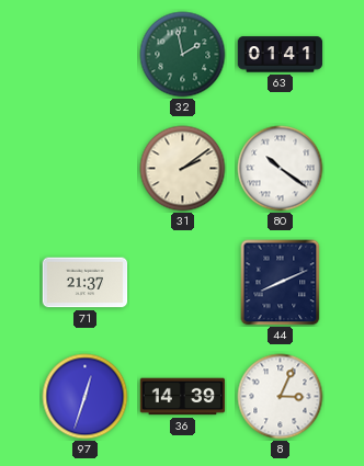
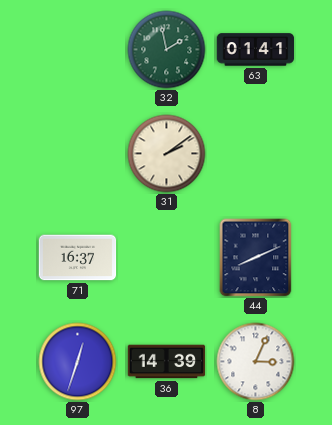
80: 10:21 -> none
71: 21:37 -> 16:37
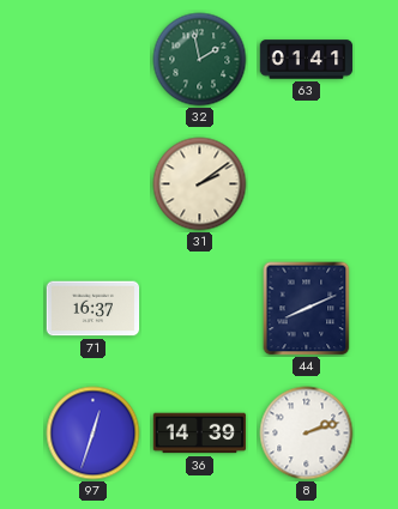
8: 3:04 -> 2:12
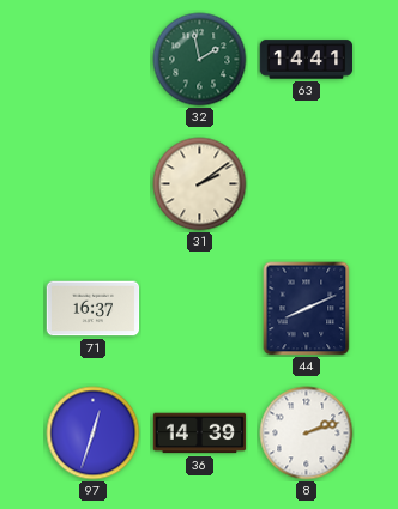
63: 01:41 -> 14:41
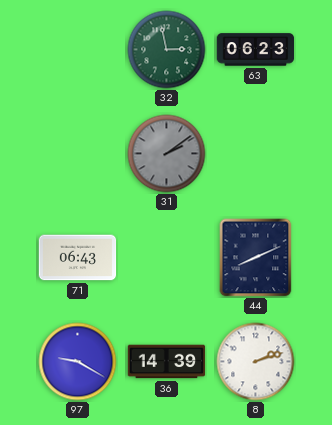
32: 1:58 -> 2:58
63: 14:41 -> 06:23
31 dial: cream -> grey
71: 16:37 -> 06:43
97: 12:33 -> 9:20
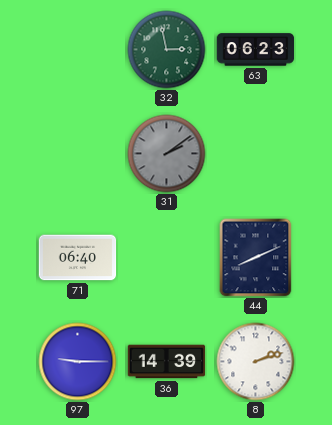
71: 06:43 -> 06:40
97: 9:20 -> 9:15
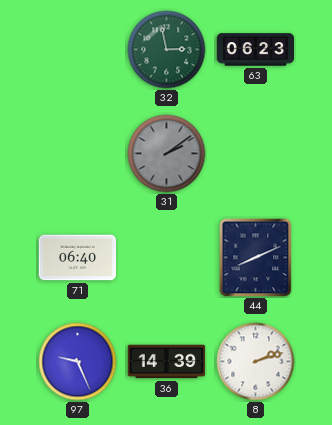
97: 9:15 -> 9:26
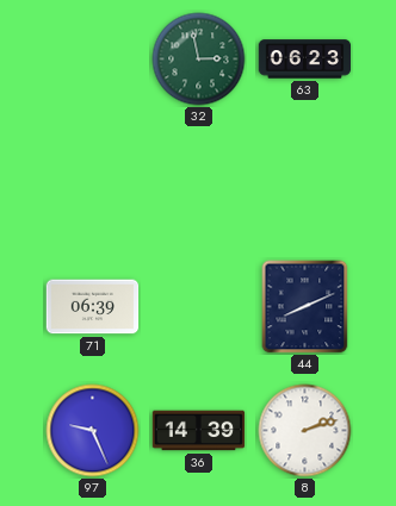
31: 2:09 -> none
71: 06:40 -> 06:39
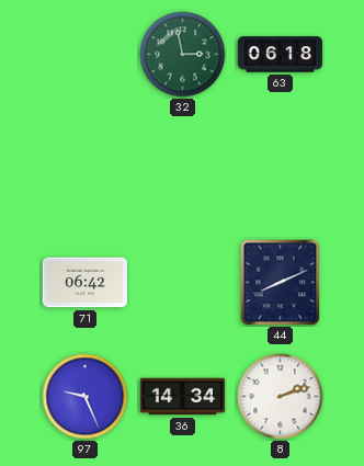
63: 06:23 -> 06:18
71: 06:39 -> 06:42
36: 14:39 -> 14:34
